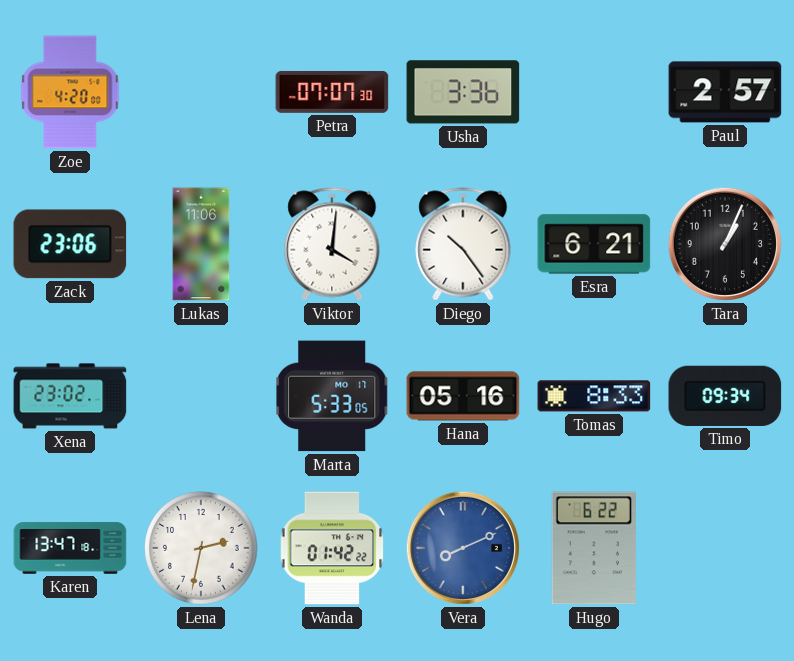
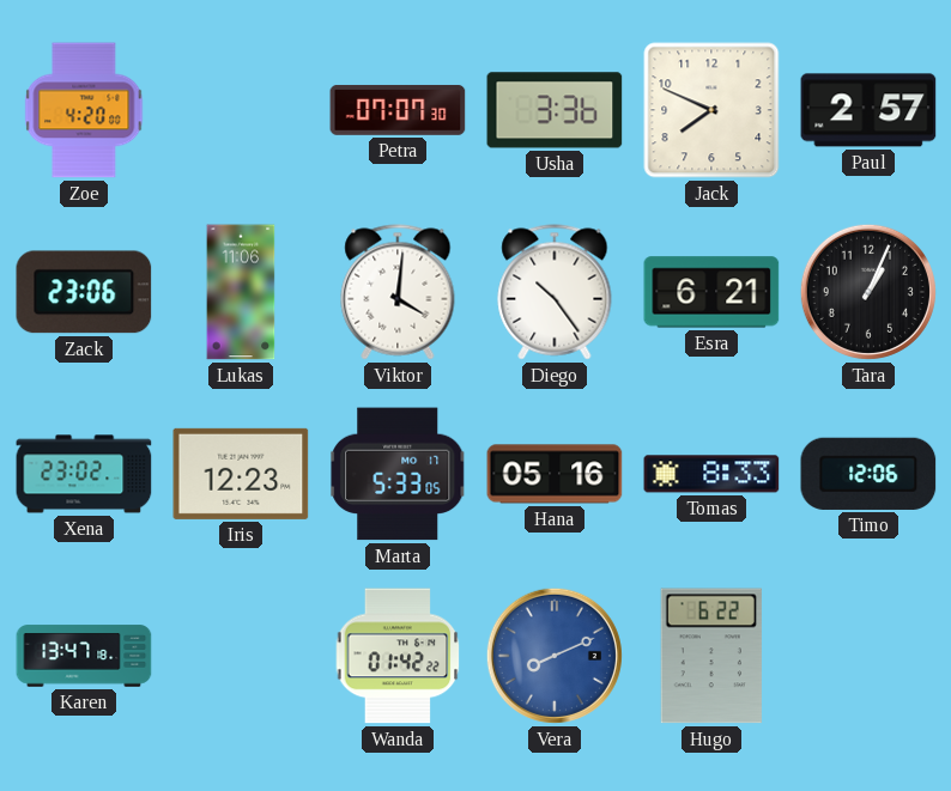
Jack: none -> 7:49
Iris: none -> 12:23
Timo: 09:34 -> 12:06
Lena: 2:32 -> none
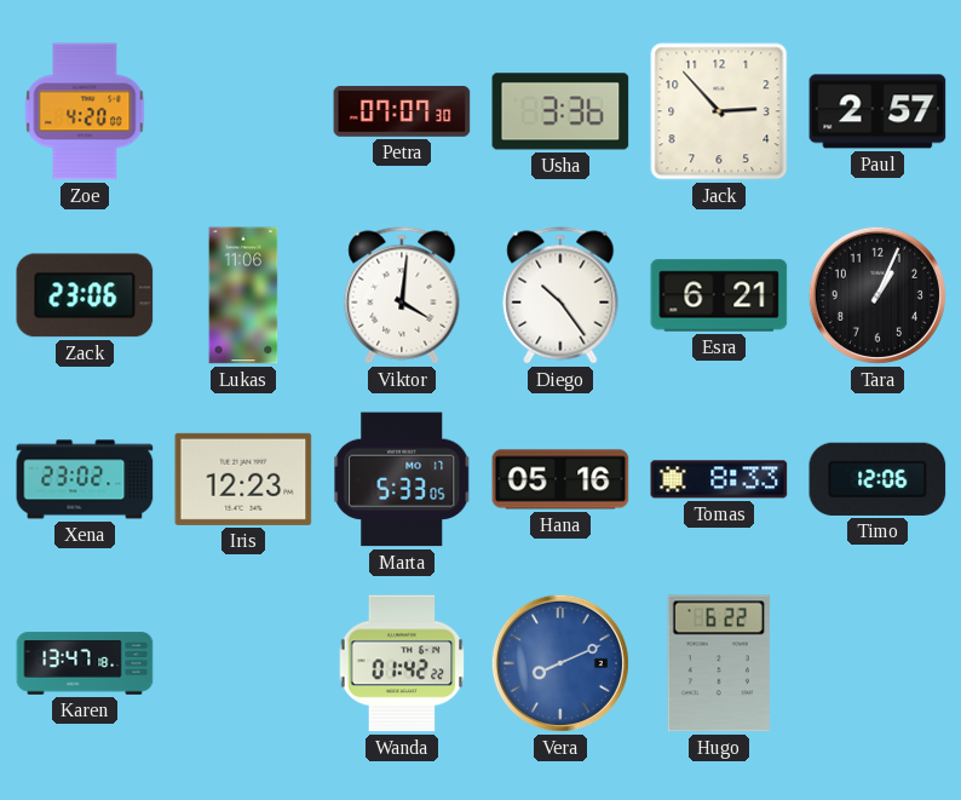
Jack: 7:49 -> 2:53
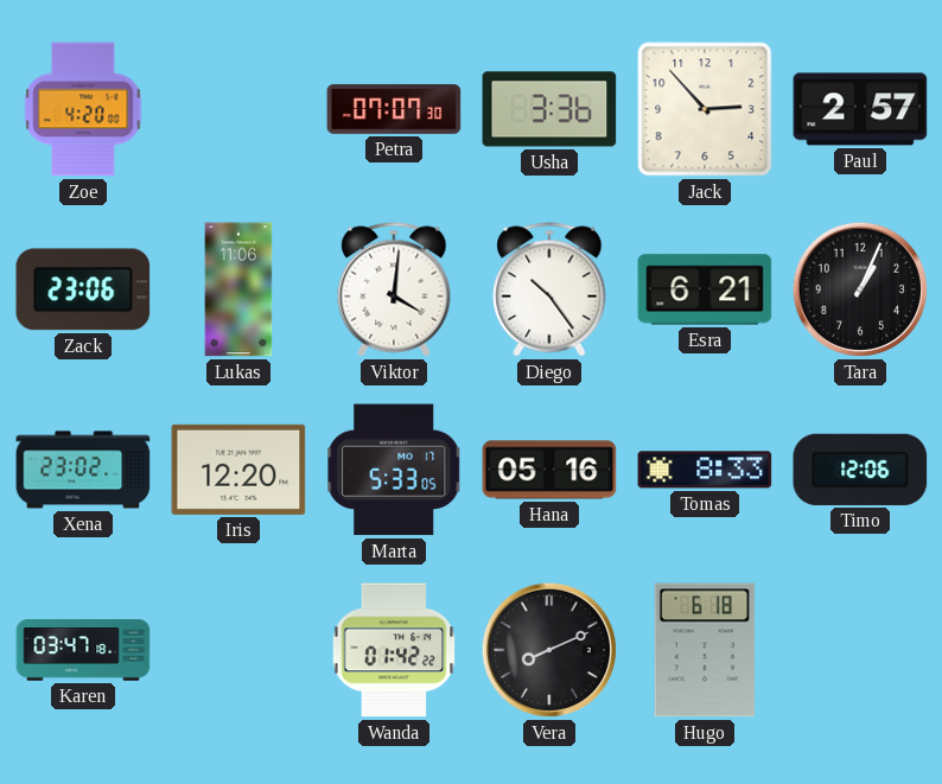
Iris: 12:23 -> 12:20
Karen: 13:47 -> 03:47
Vera dial: blue -> black
Hugo: 6:22 -> 6:18
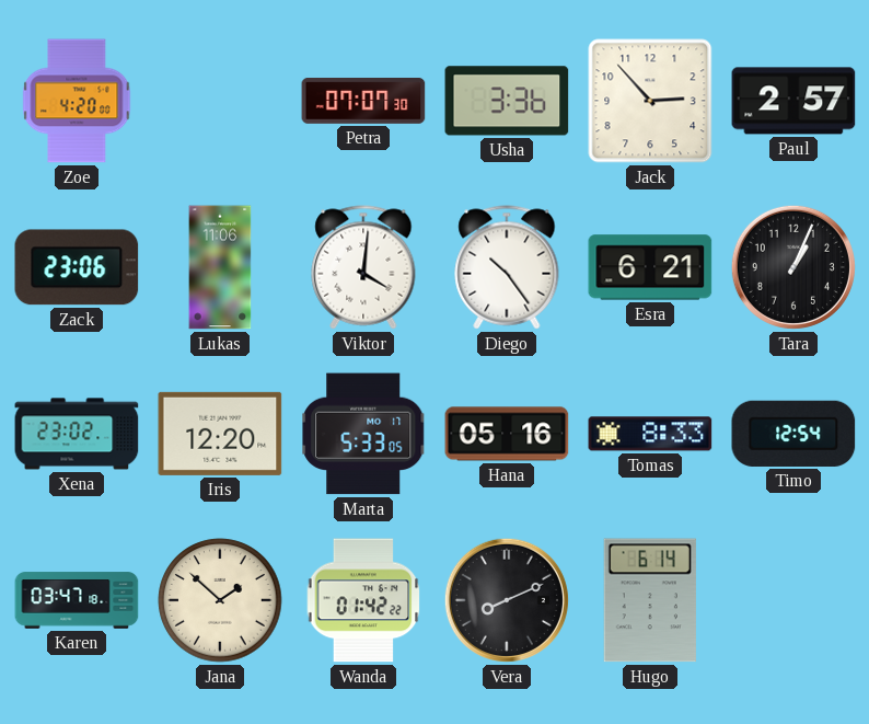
Timo: 12:06 -> 12:54
Jana: none -> 1:52
Hugo: 6:18 -> 6:14
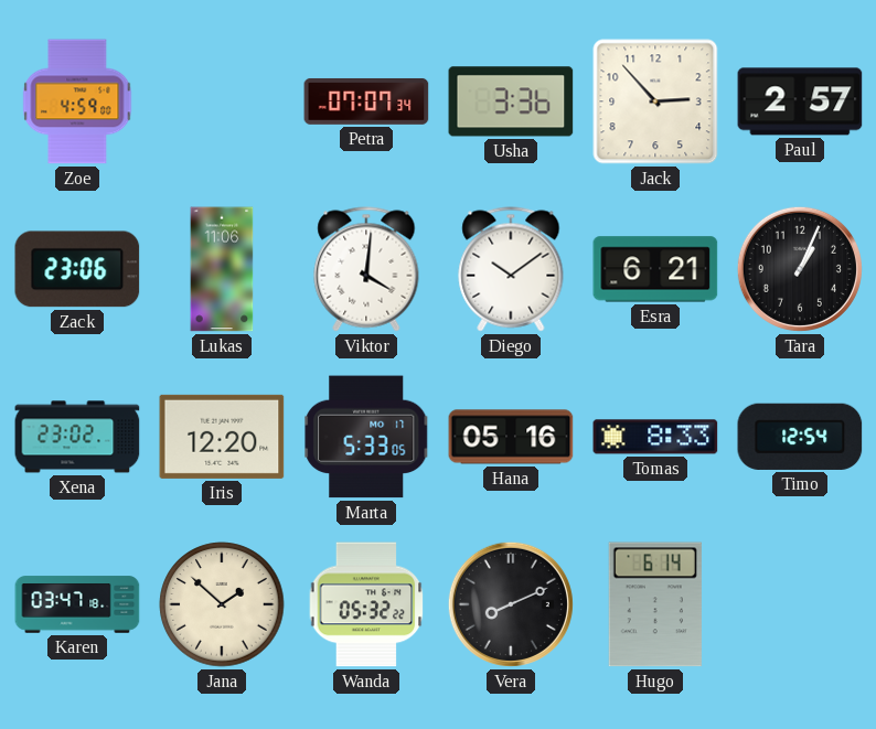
Zoe: 4:20 -> 4:59
Petra: 07:07:30 -> 07:07:34
Diego: 10:24 -> 10:09
Wanda: 01:42 -> 05:32
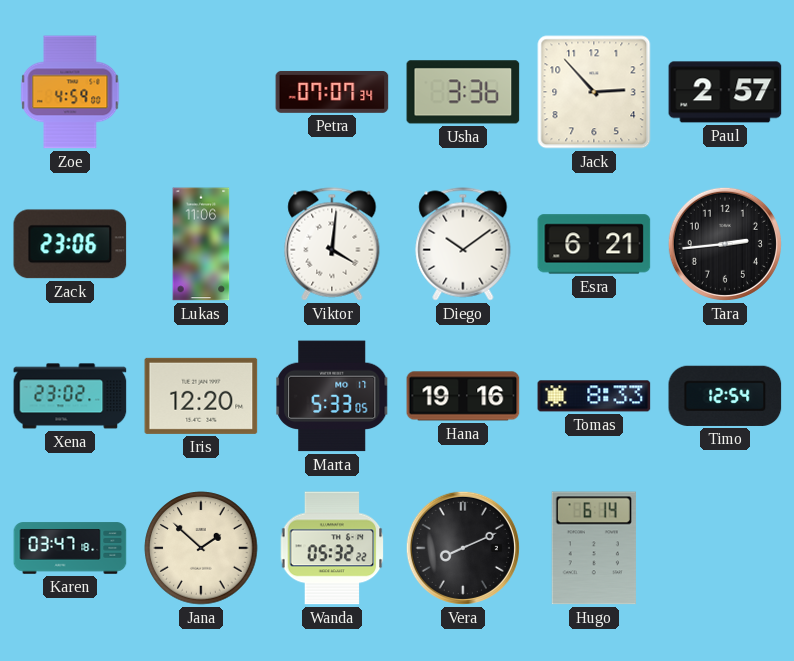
Tara: 1:04 -> 2:44
Hana: 05:16 -> 19:16
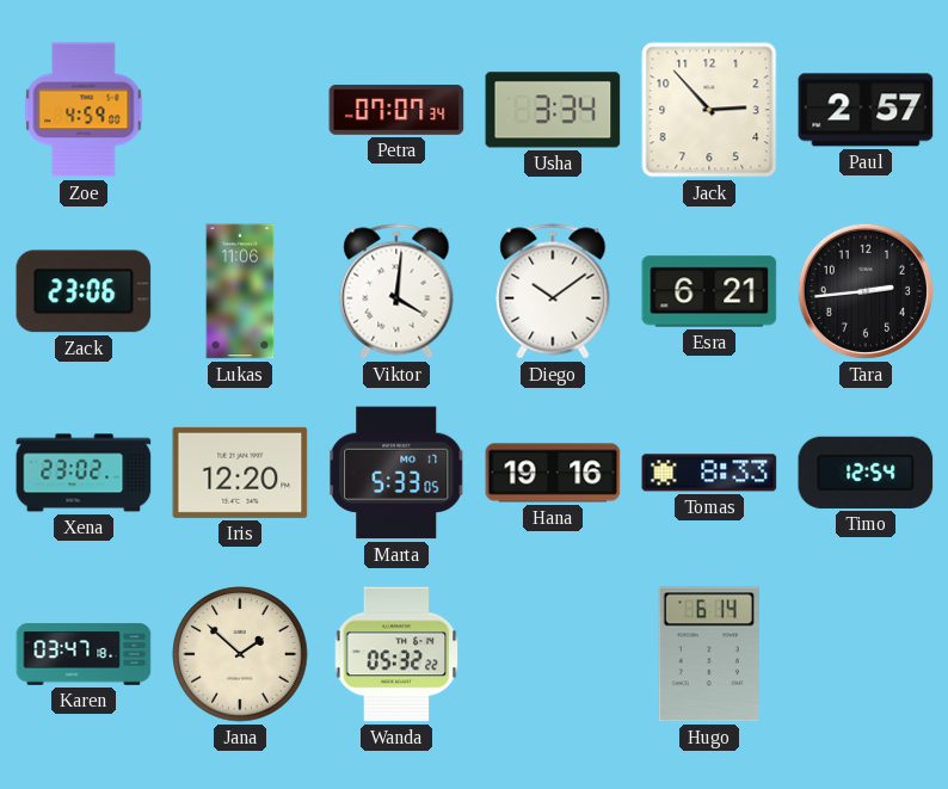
Usha: 3:36 -> 3:34
Vera: 8:11 -> none
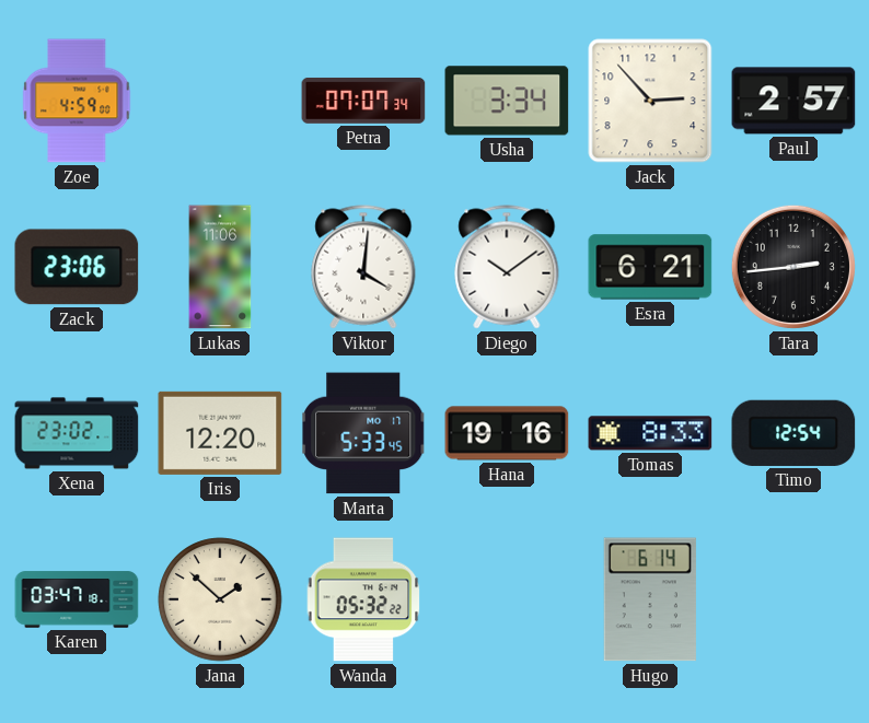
Marta: 5:33:05 -> 5:33:45
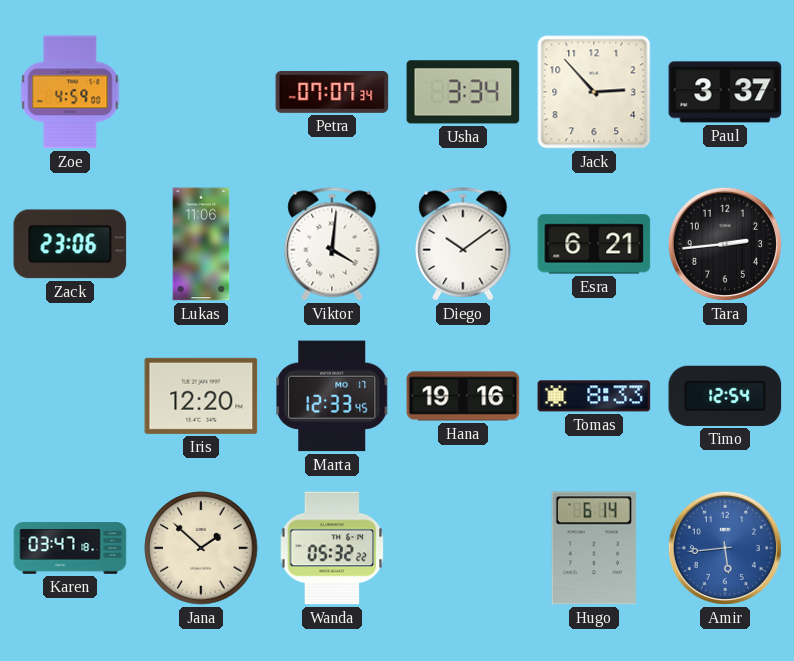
Paul: 2:57 -> 3:37
Xena: 23:02 -> none
Marta: 5:33 -> 12:33
Amir: none -> 5:44
